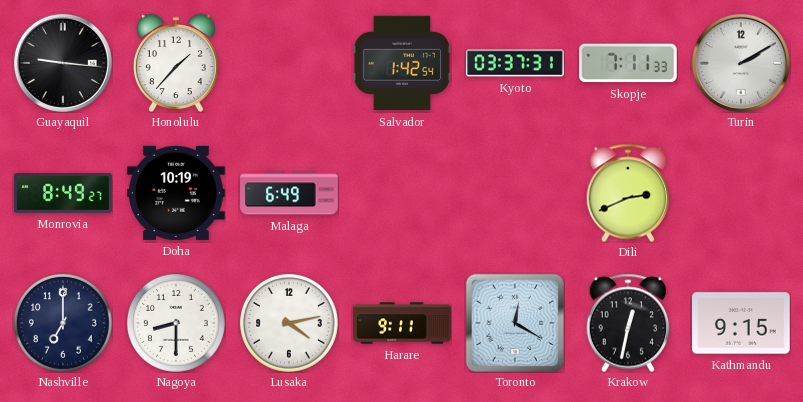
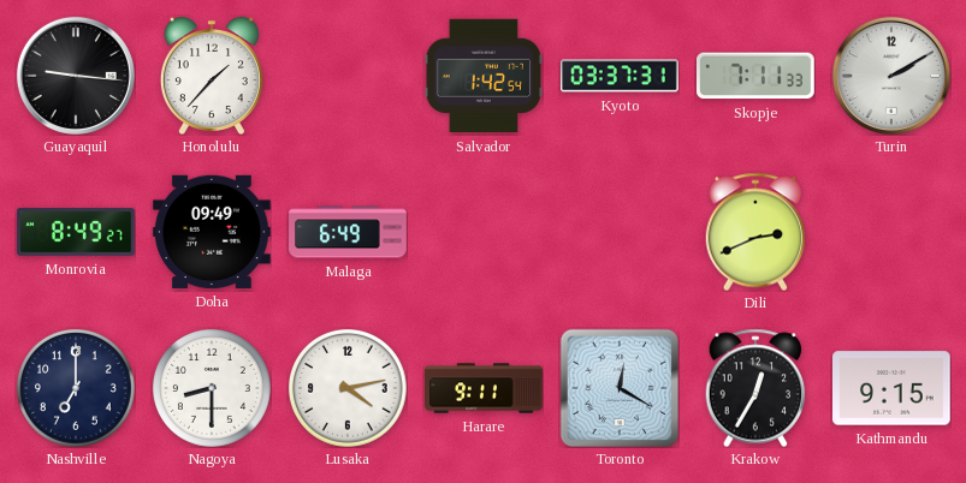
Doha: 10:19 -> 09:49
Krakow: 12:32 -> 12:35
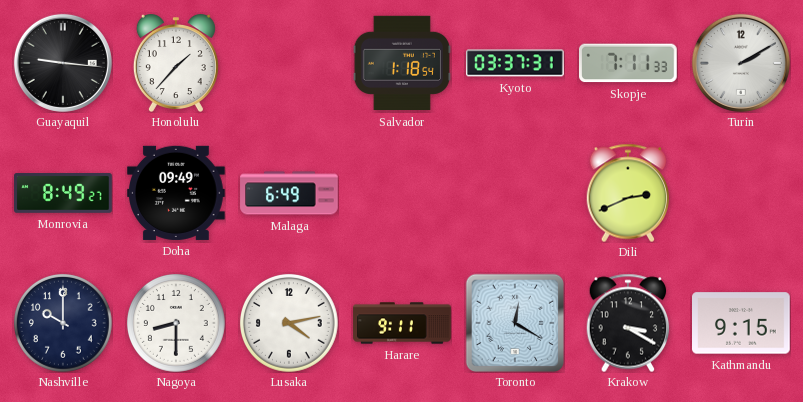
Salvador: 1:42 -> 1:18
Nashville: 7:00 -> 10:00
Krakow: 12:35 -> 3:20
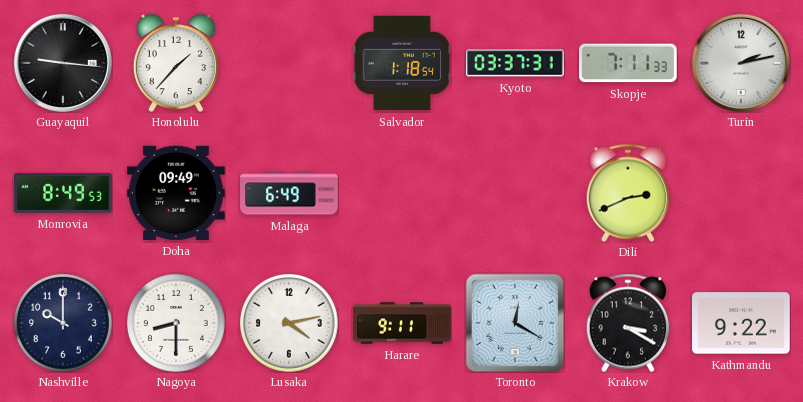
Turin: 2:10 -> 2:13
Monrovia: 8:49:27 -> 8:49:53
Kathmandu: 9:15 -> 9:22
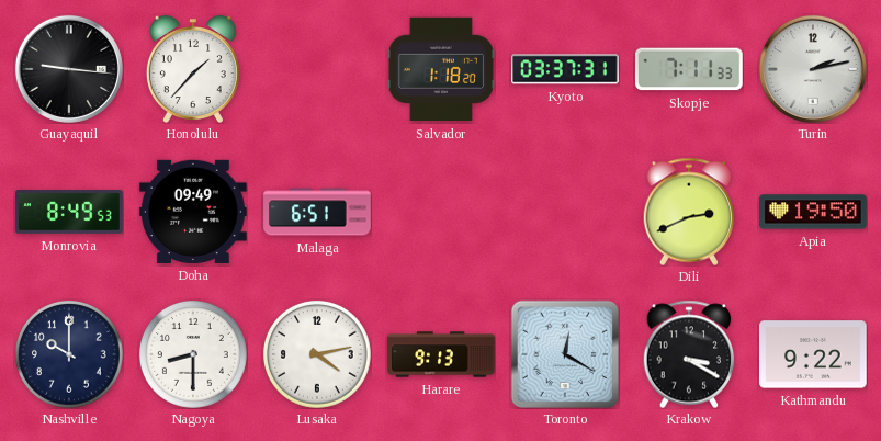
Salvador: 1:18:54 -> 1:18:20
Malaga: 6:49 -> 6:51
Apia: none -> 19:50
Harare: 9:11 -> 9:13
